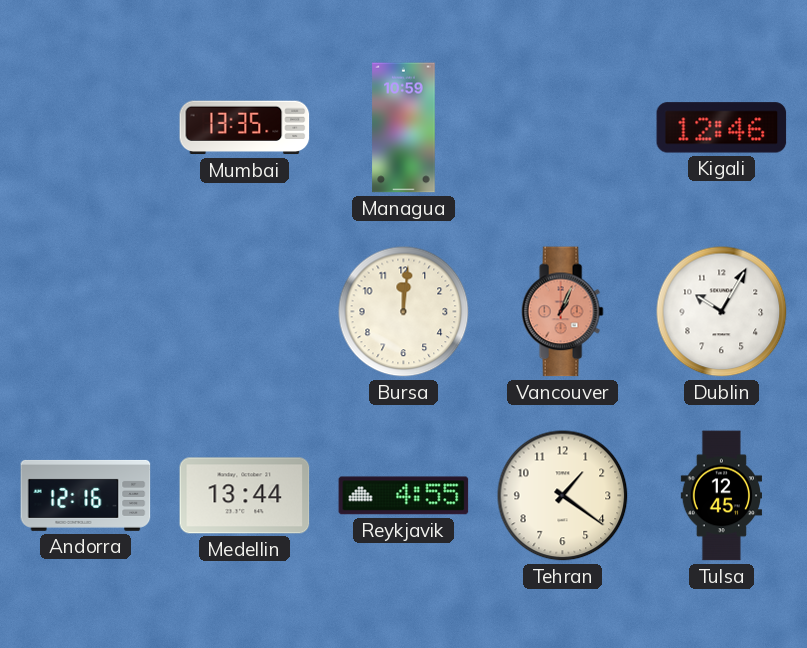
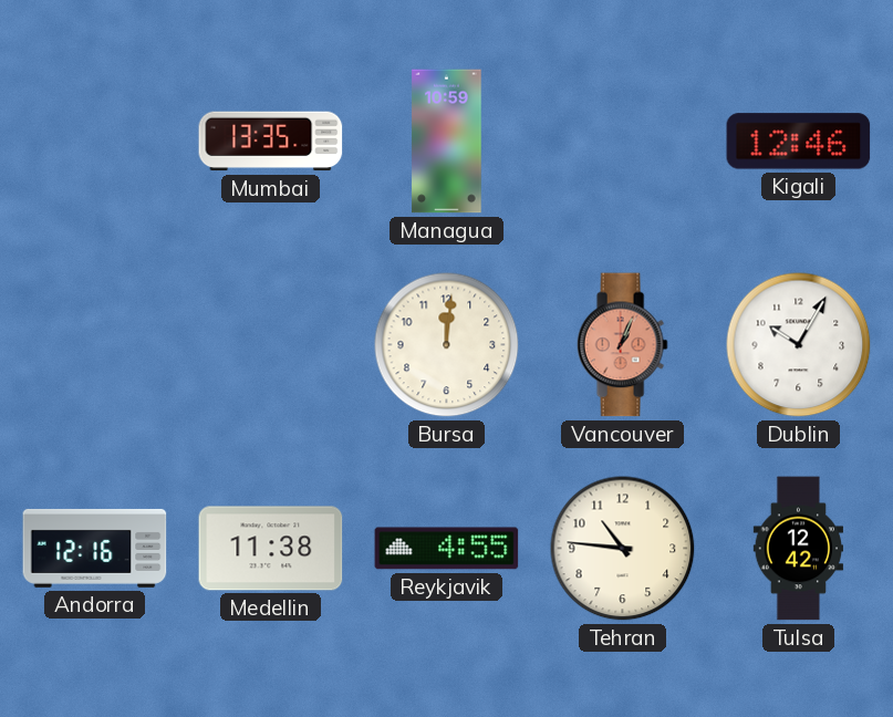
Medellin: 13:44 -> 11:38
Tehran: 1:21 -> 10:46
Tulsa: 12:45 -> 12:42
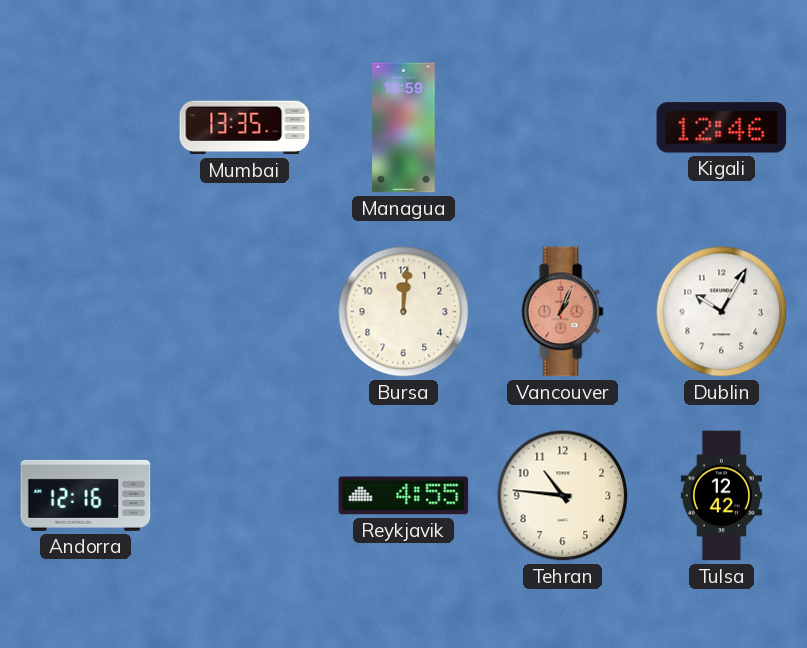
Medellin: 11:38 -> none
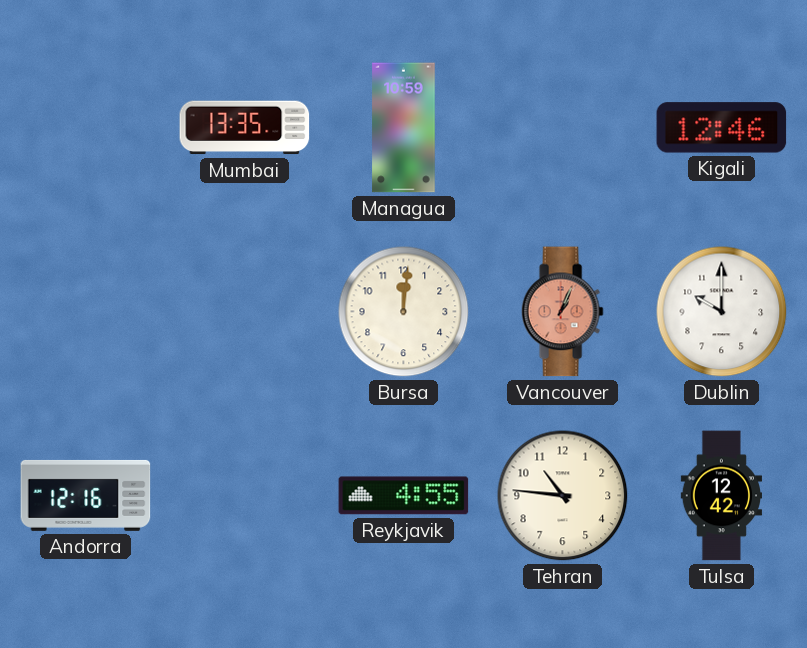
Dublin: 10:05 -> 10:00
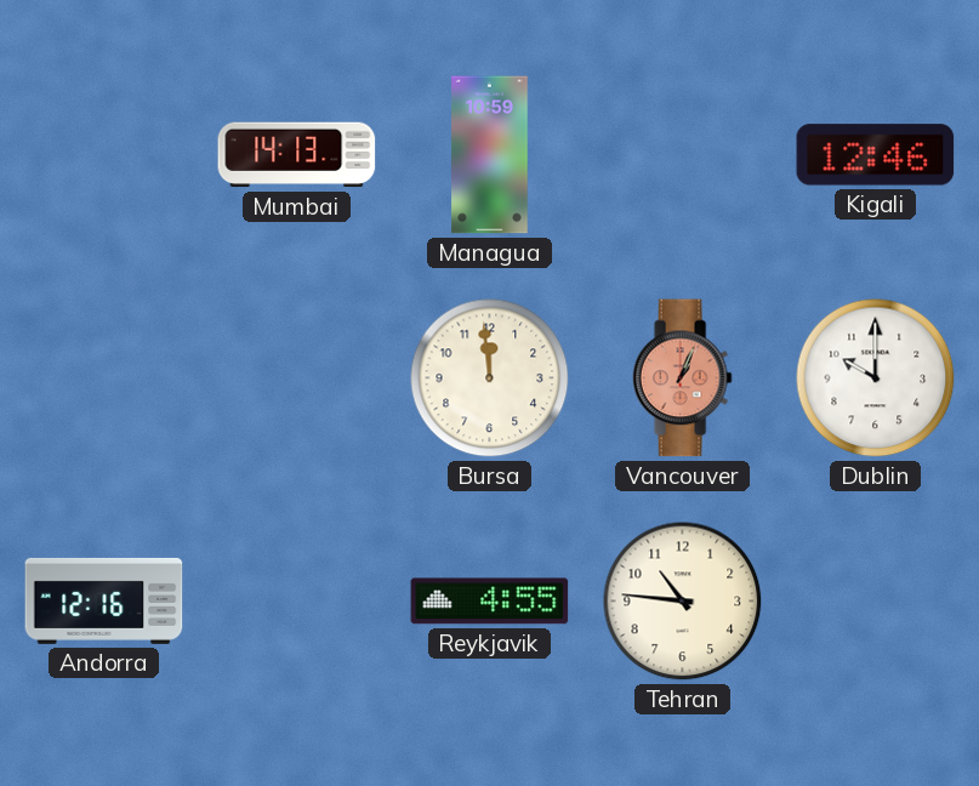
Mumbai: 13:35 -> 14:13
Bursa: 12:01 -> 11:59
Tulsa: 12:42 -> none
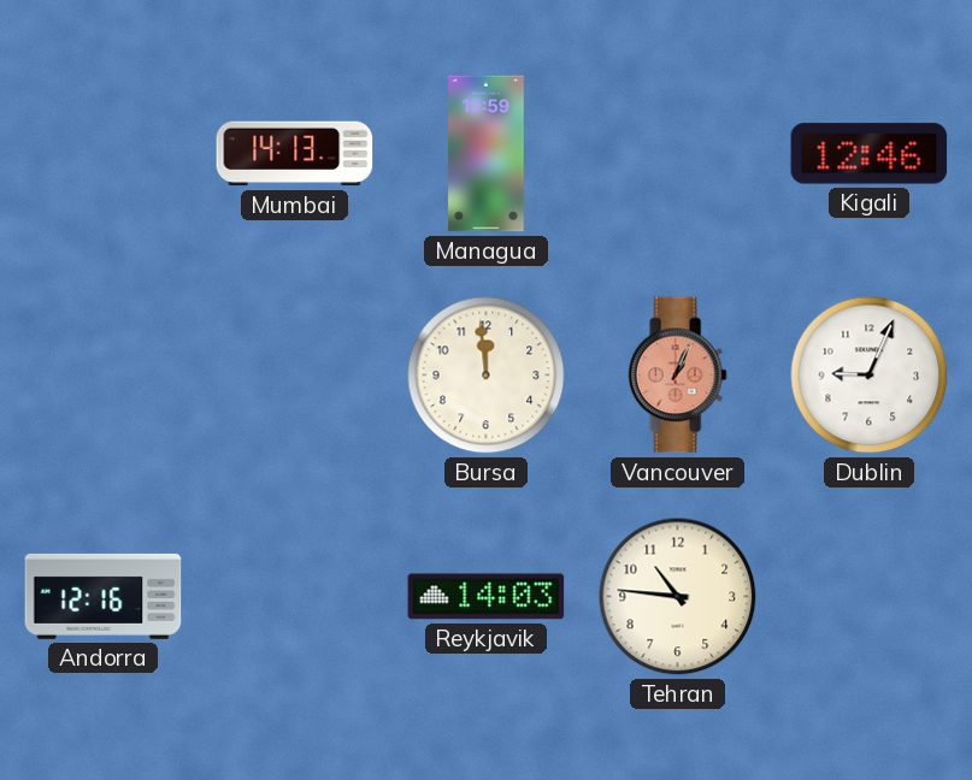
Dublin: 10:00 -> 9:04
Reykjavik: 4:55 -> 14:03
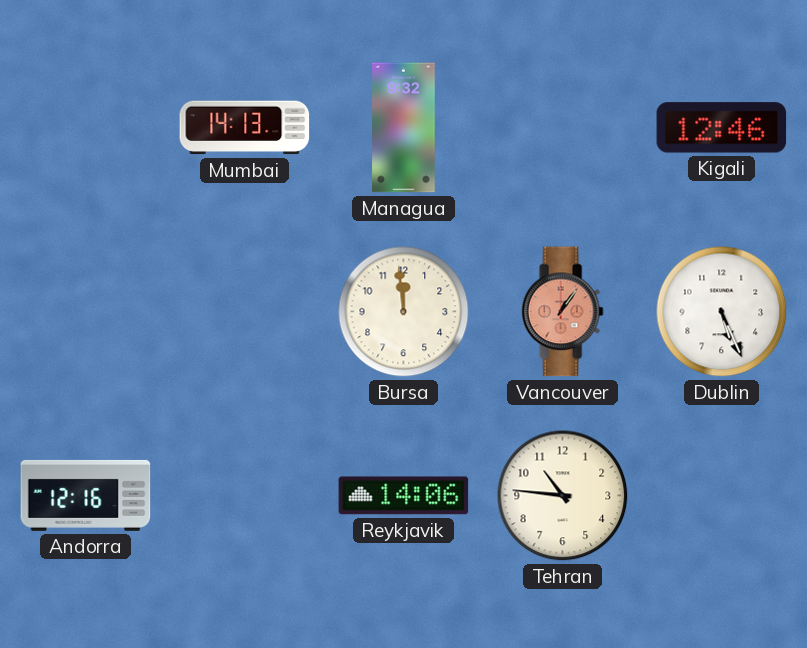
Managua: 10:59 -> 9:32
Vancouver: 1:04 -> 1:06
Dublin: 9:04 -> 5:26
Reykjavik: 14:03 -> 14:06
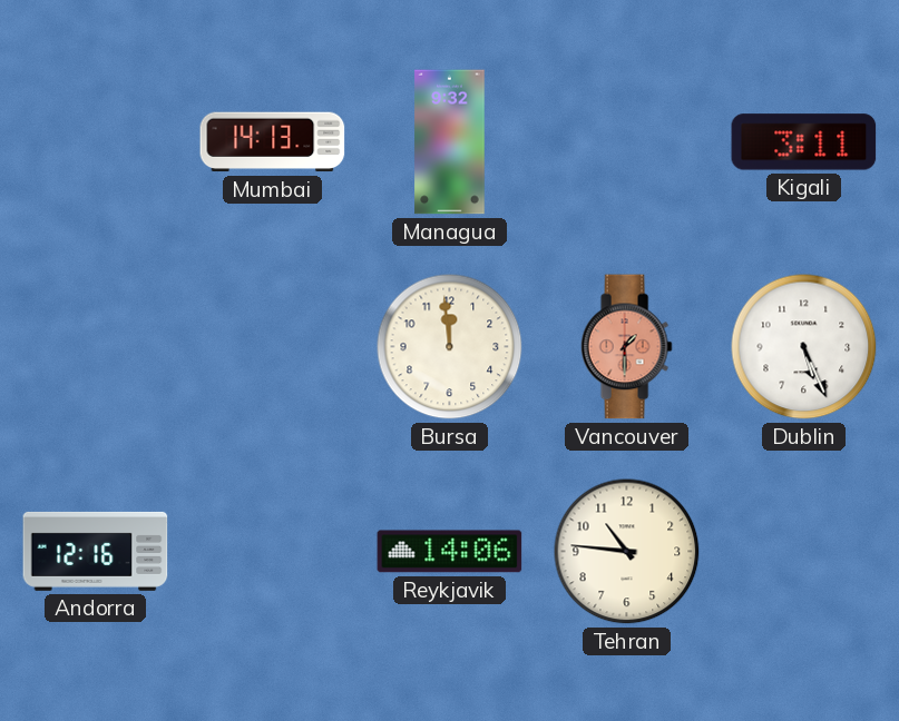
Kigali: 12:46 -> 3:11
Vancouver: 1:06 -> 1:30
